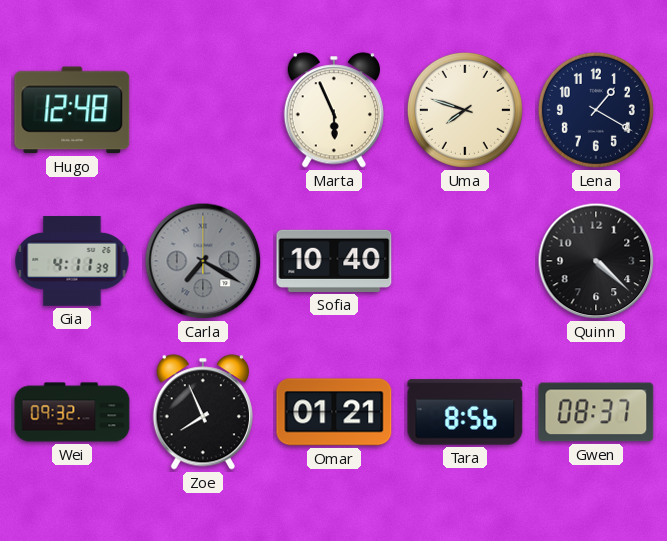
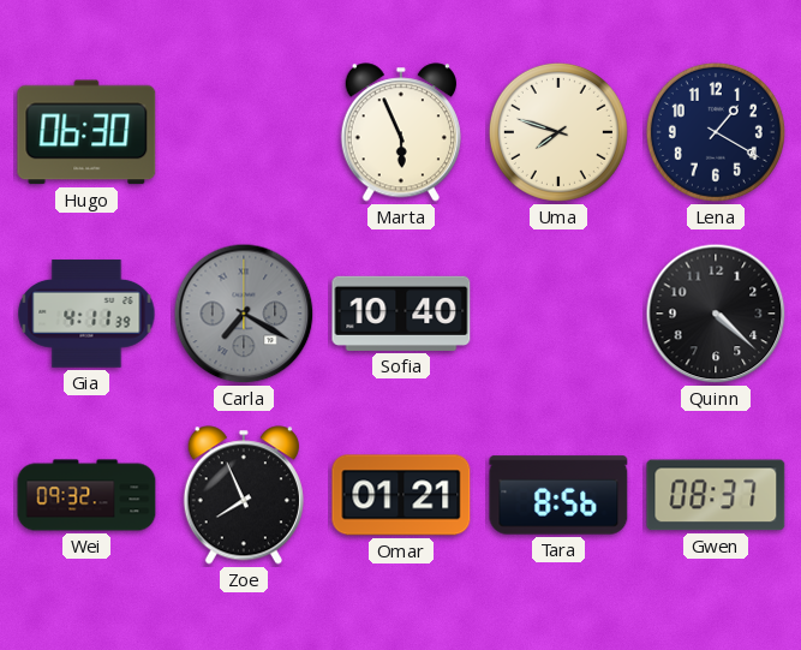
Hugo: 12:48 -> 06:30
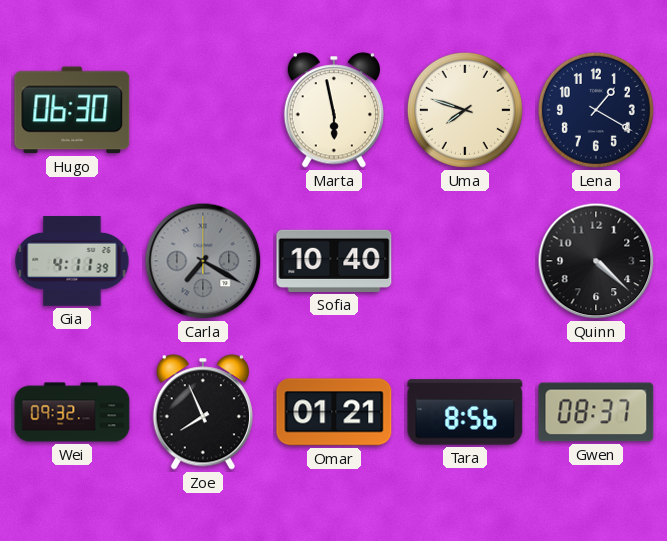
Marta: 5:56 -> 5:58
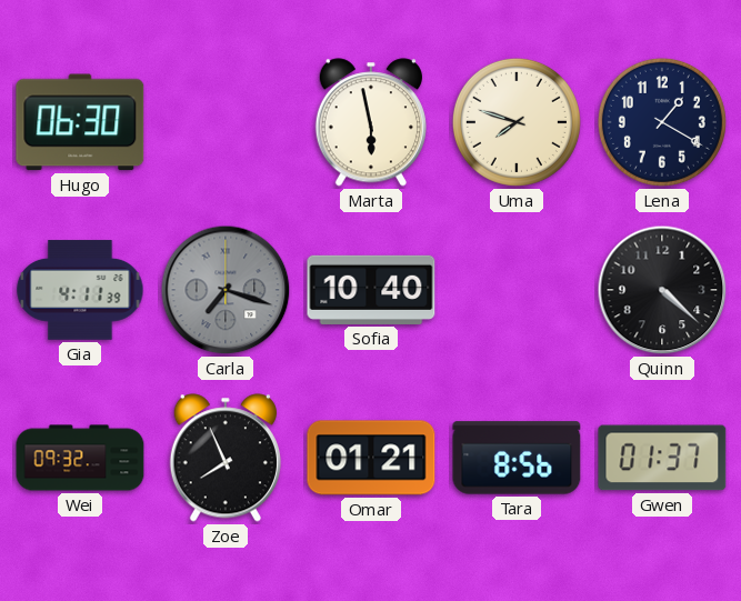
Carla: 7:20 -> 7:18
Gwen: 08:37 -> 01:37
